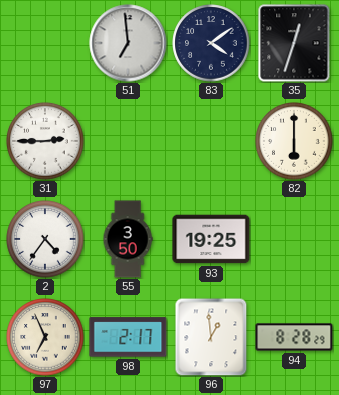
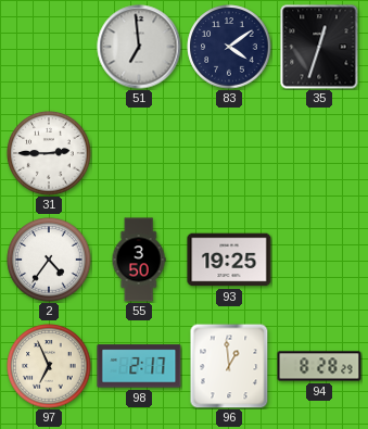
82: 6:00 -> none
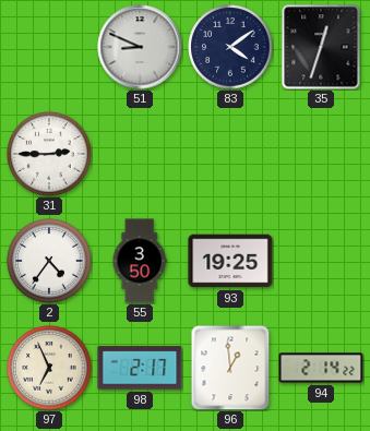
51: 6:59 -> 8:49
94: 8:28 -> 2:14
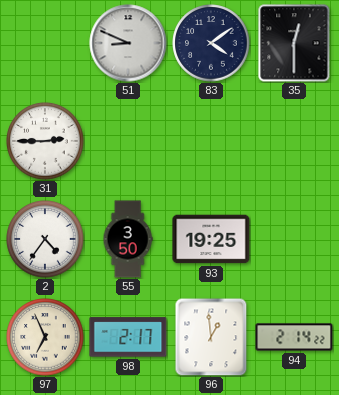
35: 12:33 -> 12:30
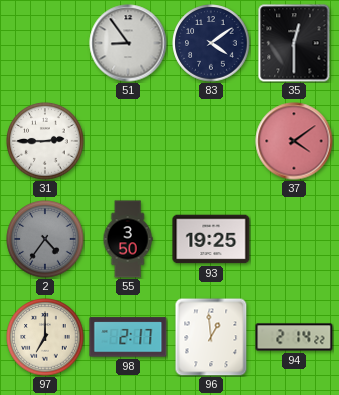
51: 8:49 -> 8:54
37: none -> 4:09
2 dial: white -> grey
97: 6:56 -> 7:00
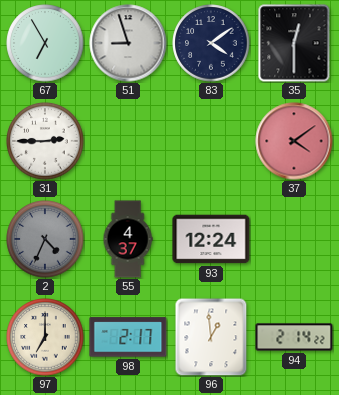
67: none -> 6:55
51: 8:54 -> 8:57
2: 4:36 -> 4:34
55: 3:50 -> 4:37
93: 19:25 -> 12:24
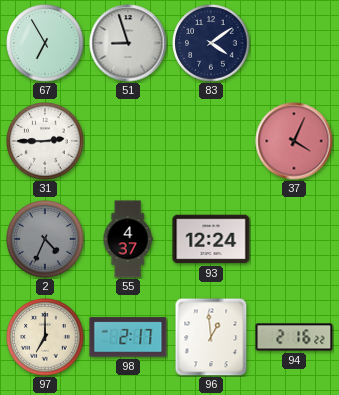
35: 12:30 -> none
37: 4:09 -> 4:04
94: 2:14 -> 2:16
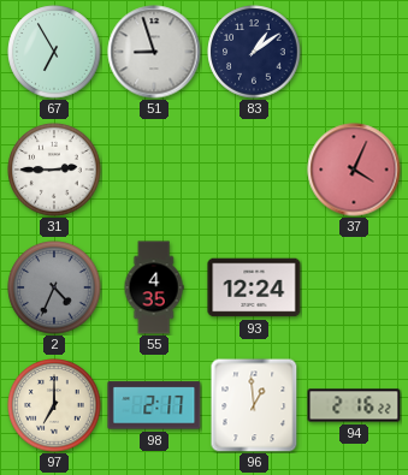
83: 4:09 -> 1:09
55: 4:37 -> 4:35
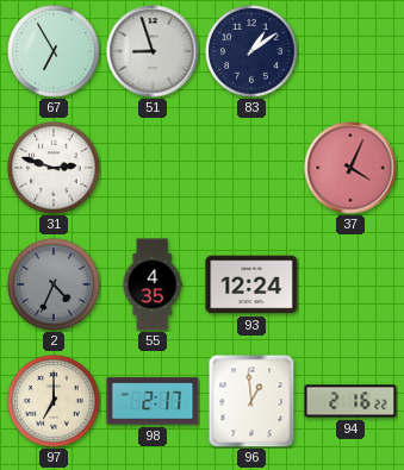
31: 2:45 -> 2:48
